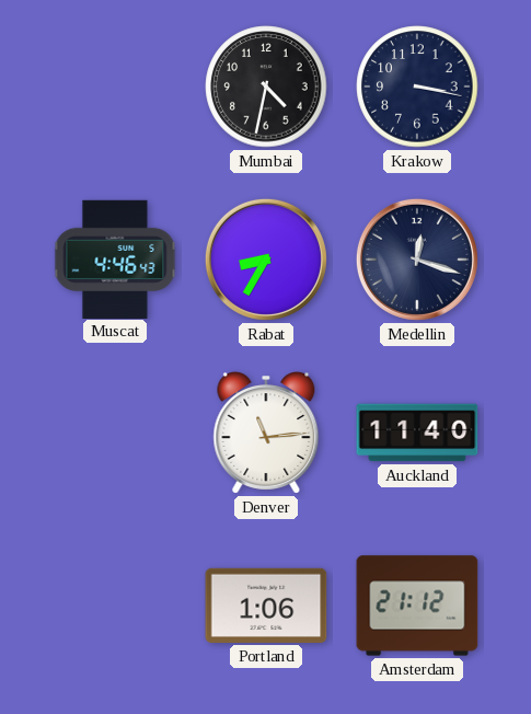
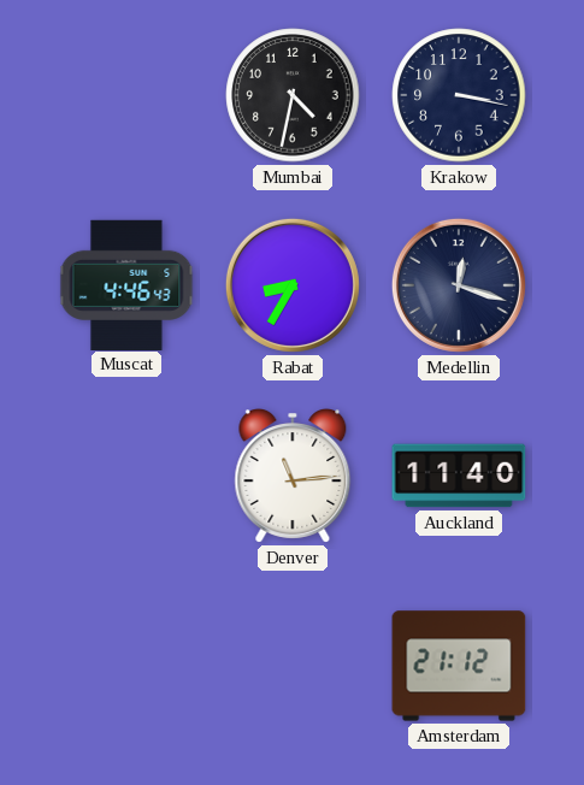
Portland: 1:06 -> none
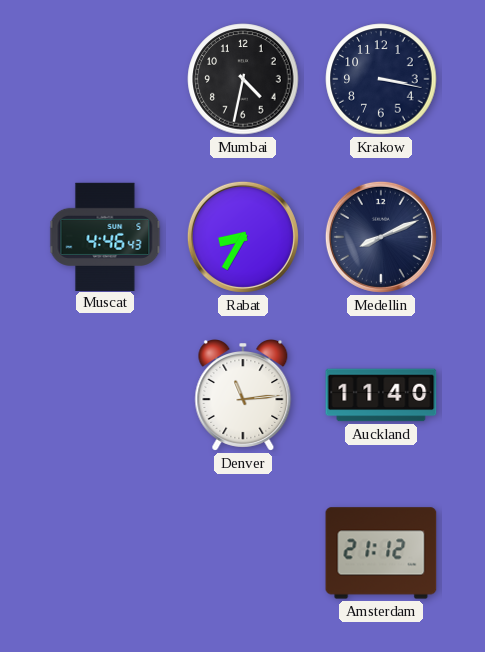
Medellin: 12:18 -> 8:11
